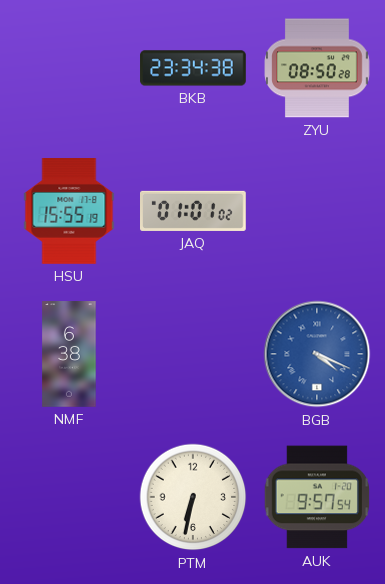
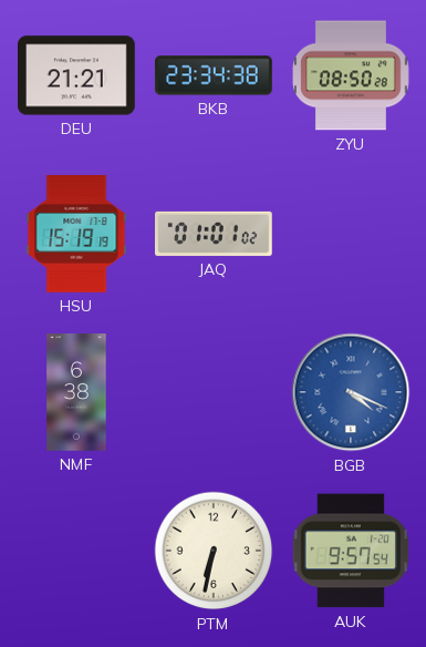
DEU: none -> 21:21
HSU: 15:55 -> 15:19
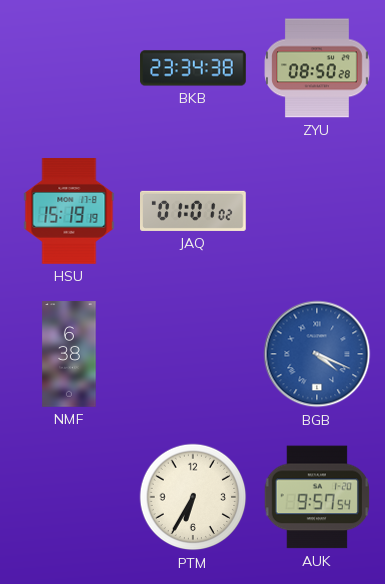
DEU: 21:21 -> none
PTM: 6:32 -> 6:35
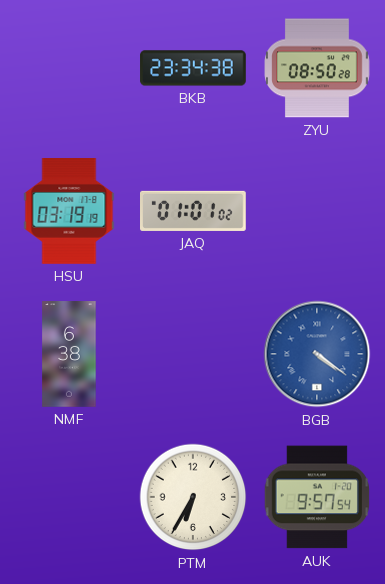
HSU: 15:19 -> 03:19
BGB: 4:19 -> 4:21
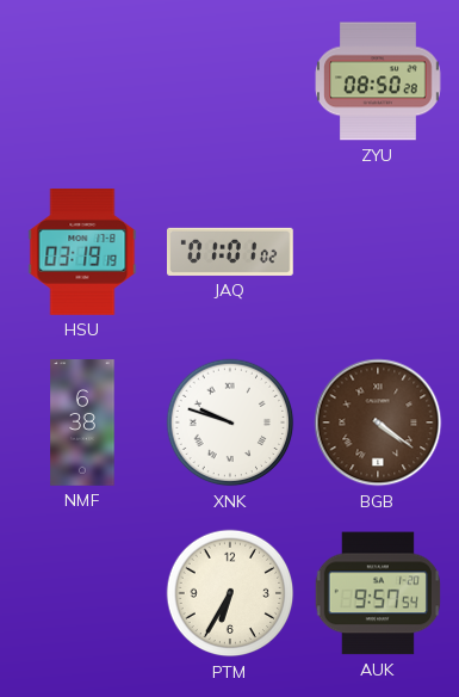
BKB: 23:34 -> none
XNK: none -> 9:48
BGB dial: blue -> brown
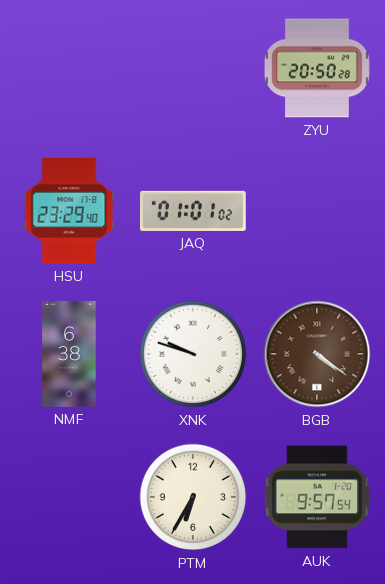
ZYU: 08:50 -> 20:50
HSU: 03:19 -> 23:29
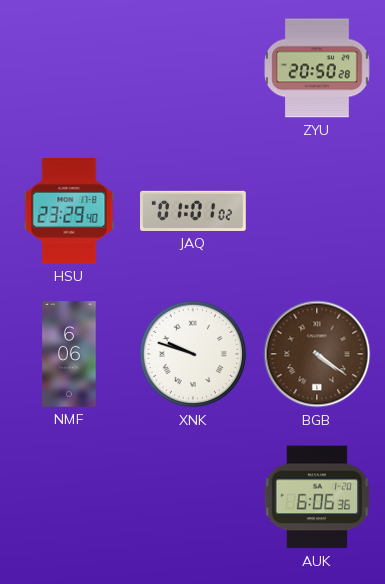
NMF: 6:38 -> 6:06
PTM: 6:35 -> none
AUK: 9:57 -> 6:06
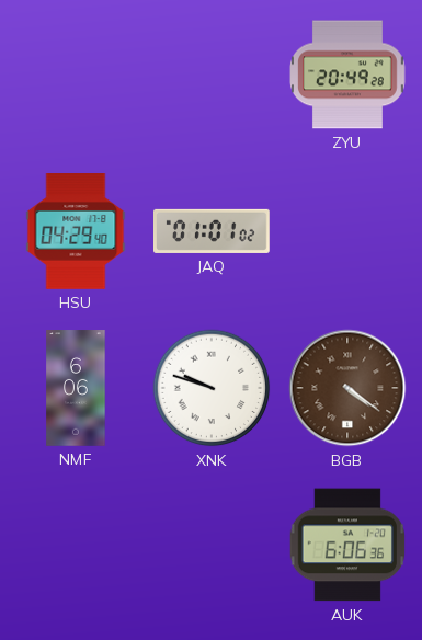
ZYU: 20:50 -> 20:49
HSU: 23:29 -> 04:29
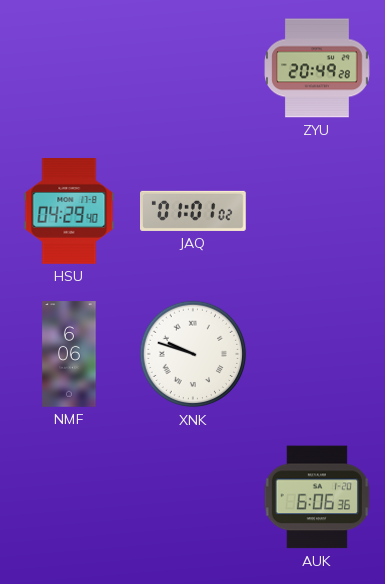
BGB: 4:21 -> none
